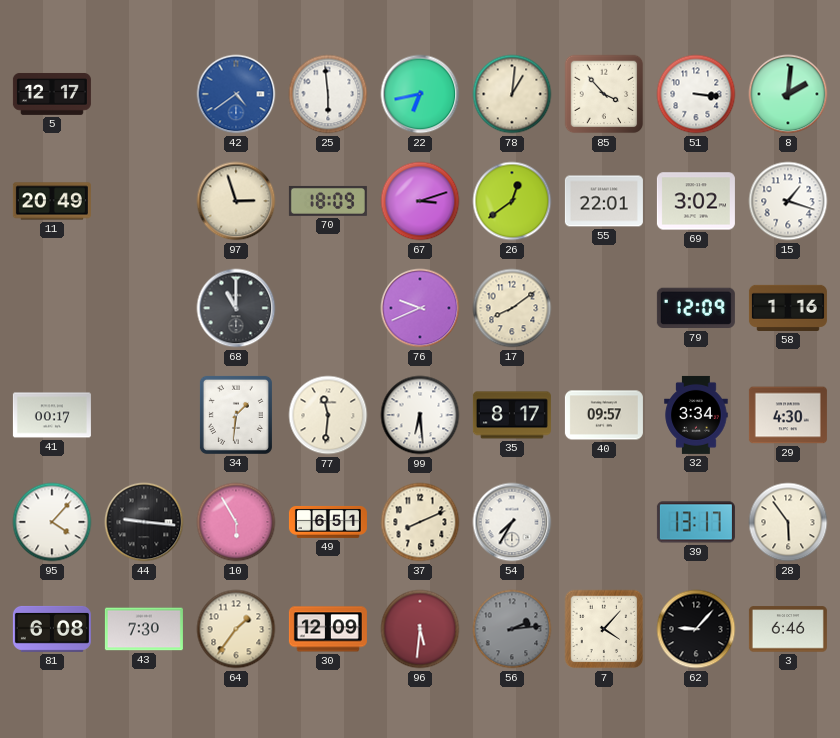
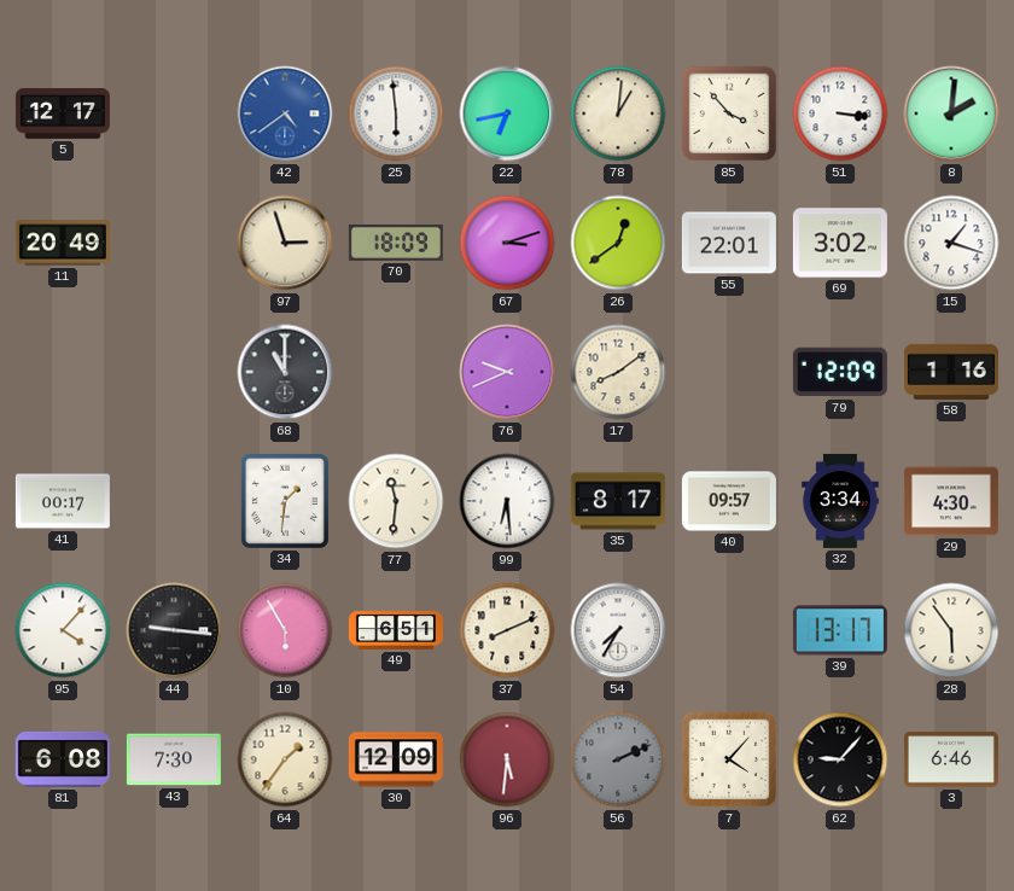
56: 2:14 -> 2:11
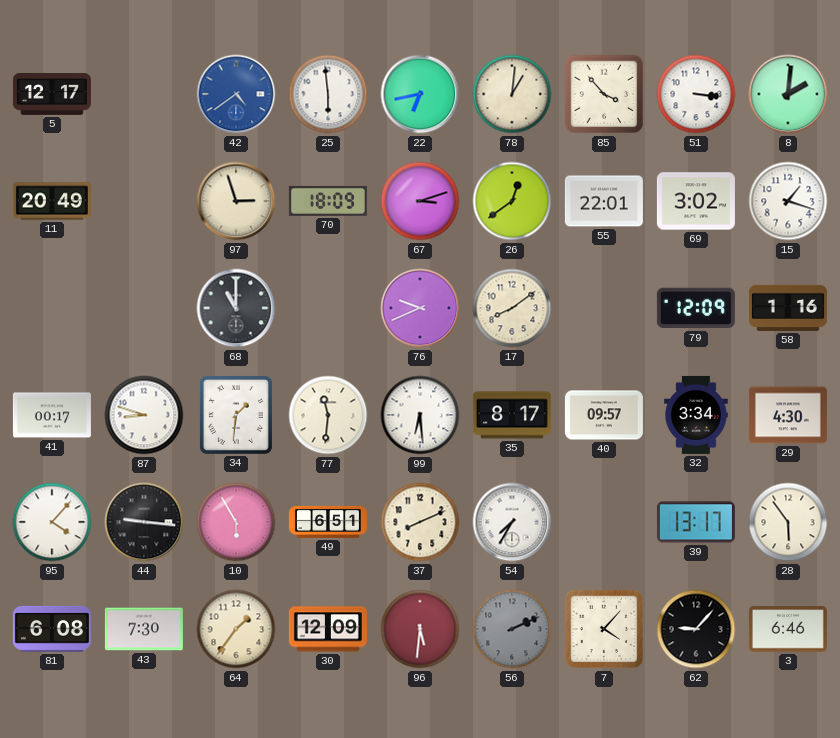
87: none -> 8:48
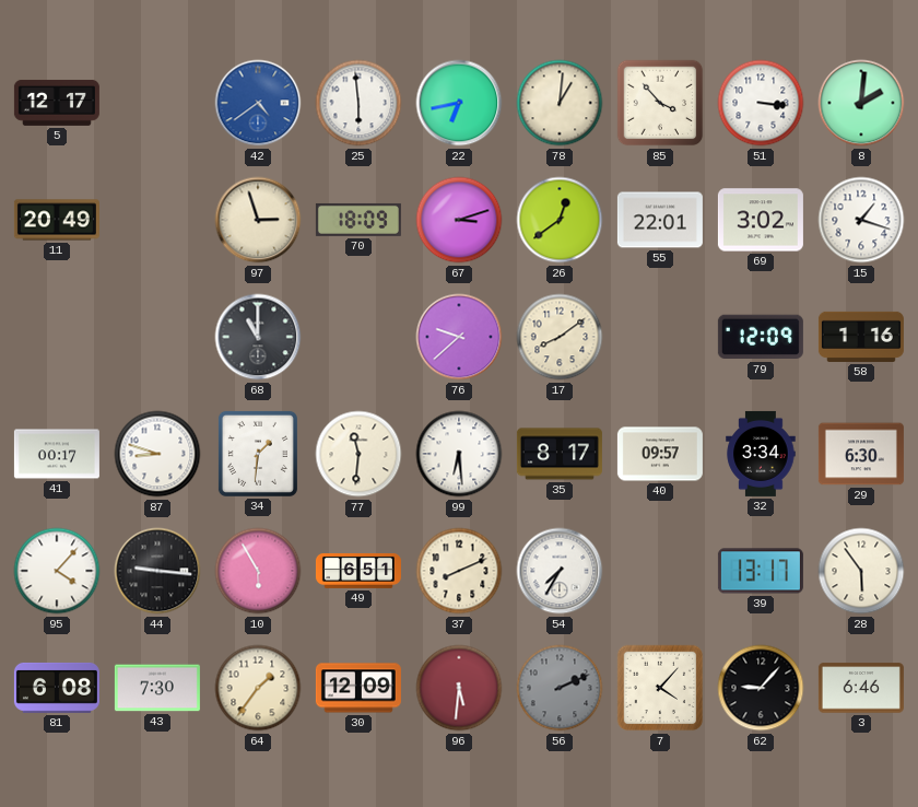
76: 9:41 -> 9:38
29: 4:30 -> 6:30
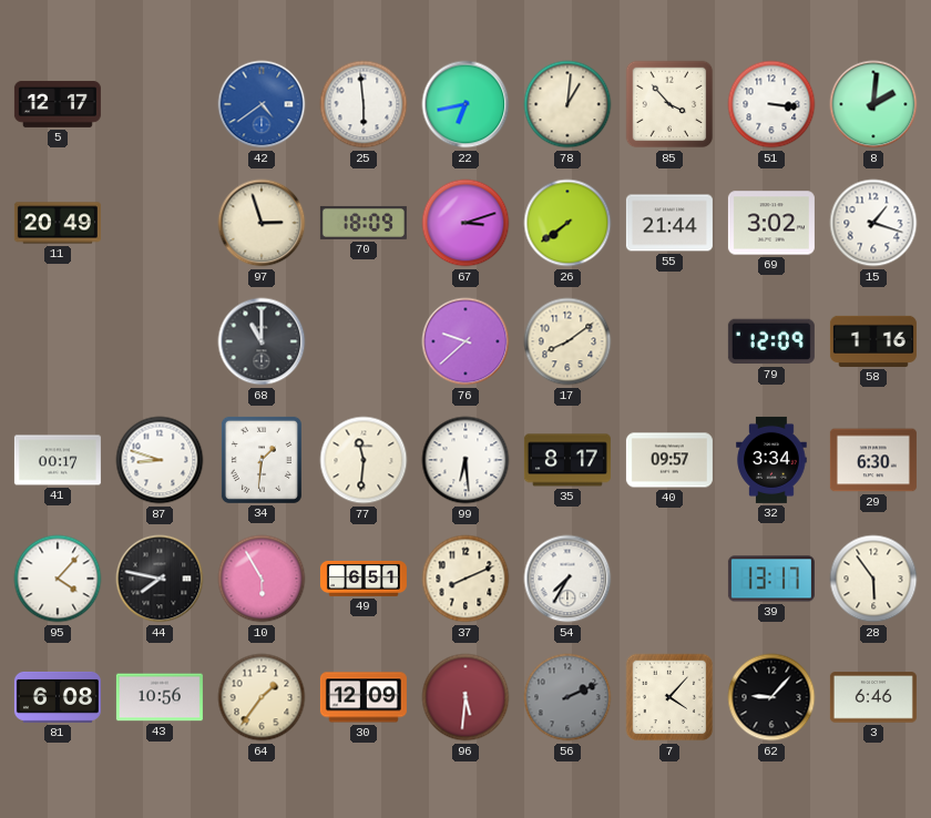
26: 12:39 -> 7:39
55: 22:01 -> 21:44
44: 9:16 -> 7:47
43: 7:30 -> 10:56
